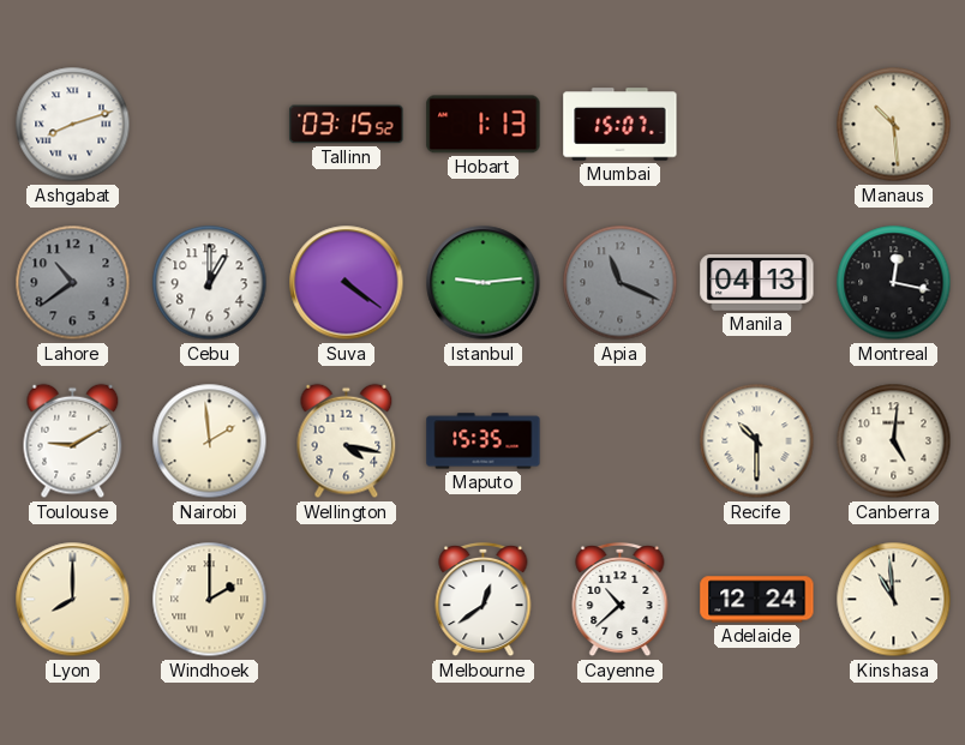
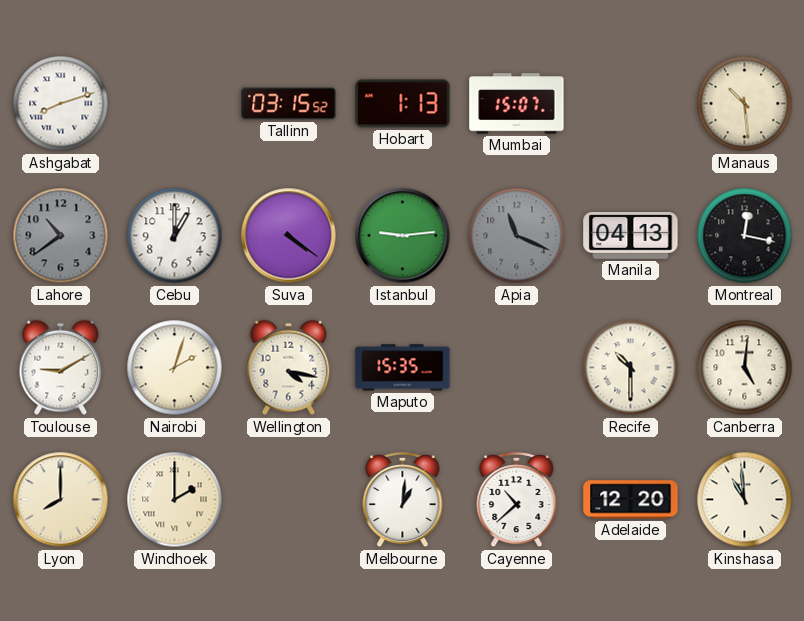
Nairobi: 1:59 -> 2:03
Melbourne: 12:39 -> 1:01
Adelaide: 12:24 -> 12:20
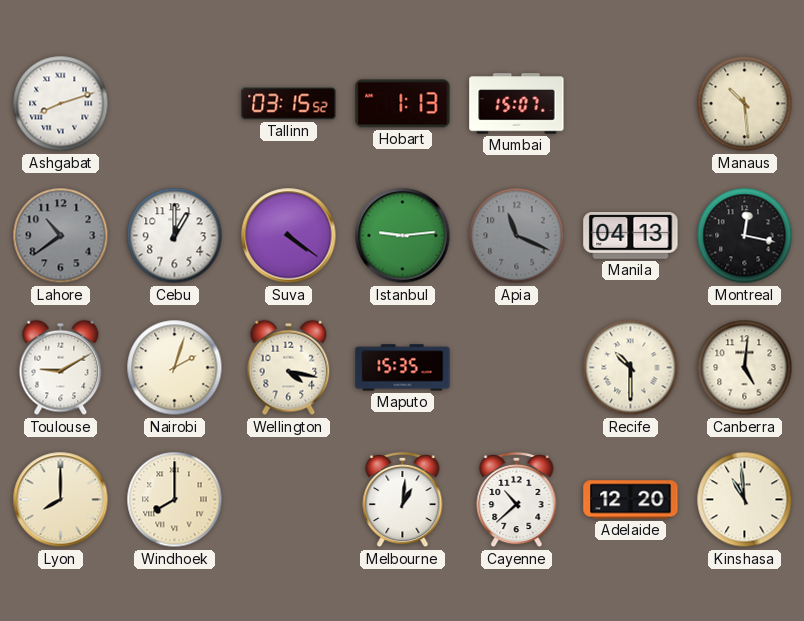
Windhoek: 2:00 -> 8:00
